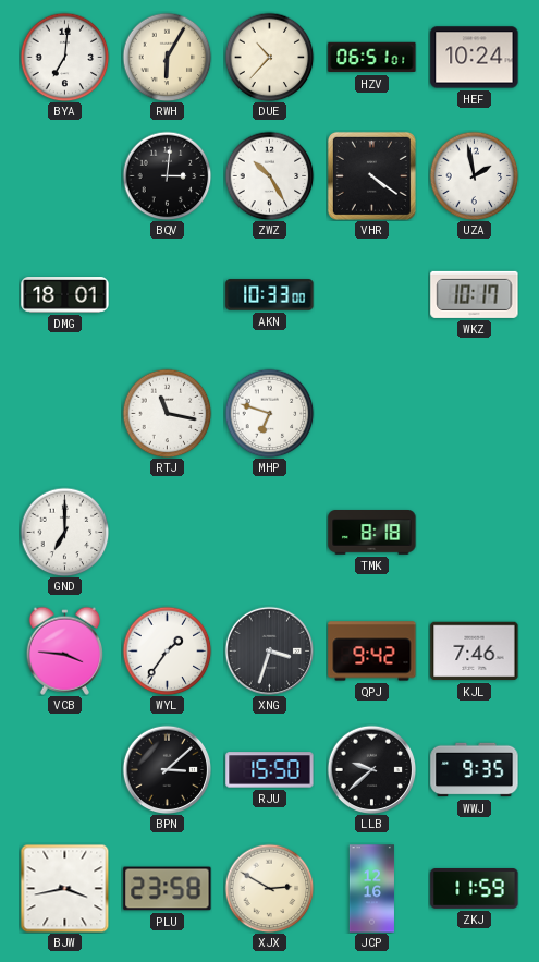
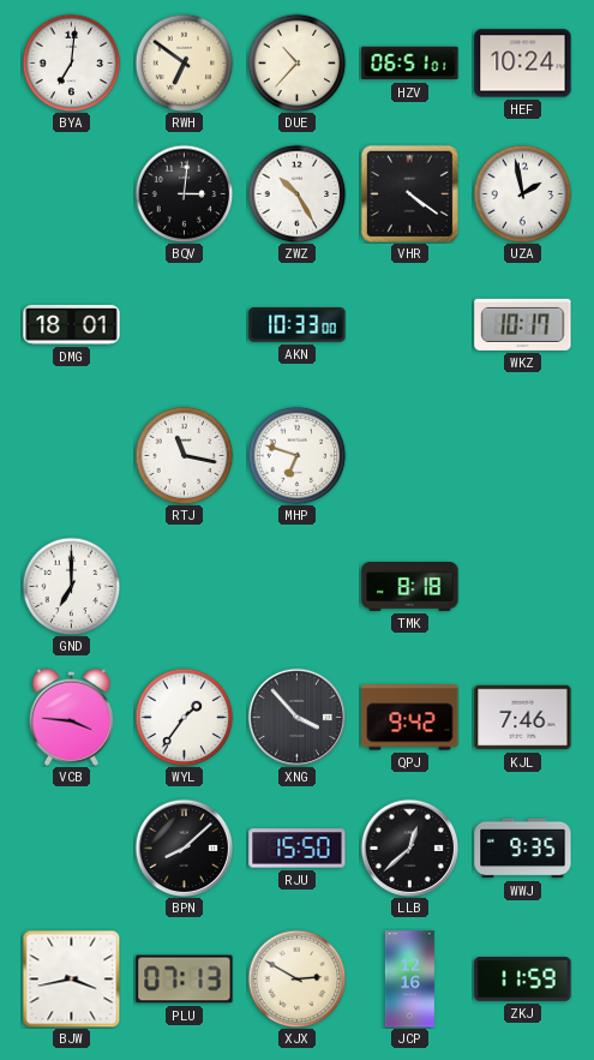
RWH: 6:05 -> 6:51
XNG: 3:33 -> 3:53
BPN: 3:08 -> 8:08
LLB: 9:38 -> 12:38
PLU: 23:58 -> 07:13
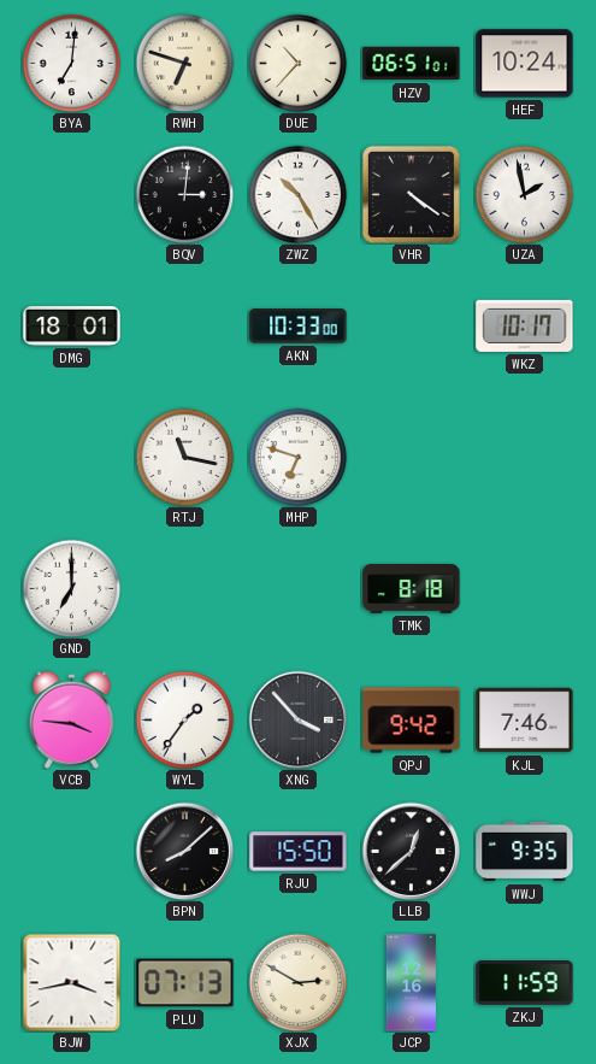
RWH: 6:51 -> 6:48
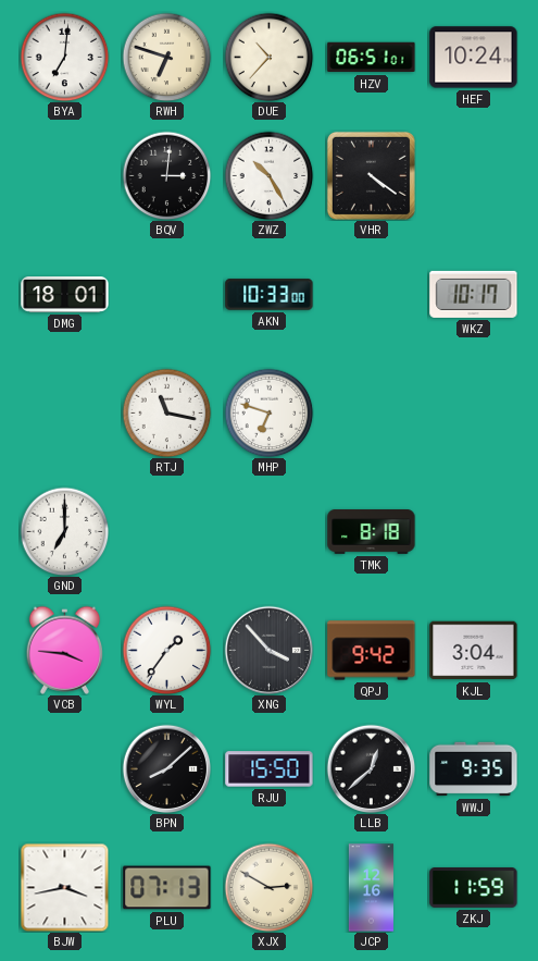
UZA: 1:58 -> none
KJL: 7:46 -> 3:04
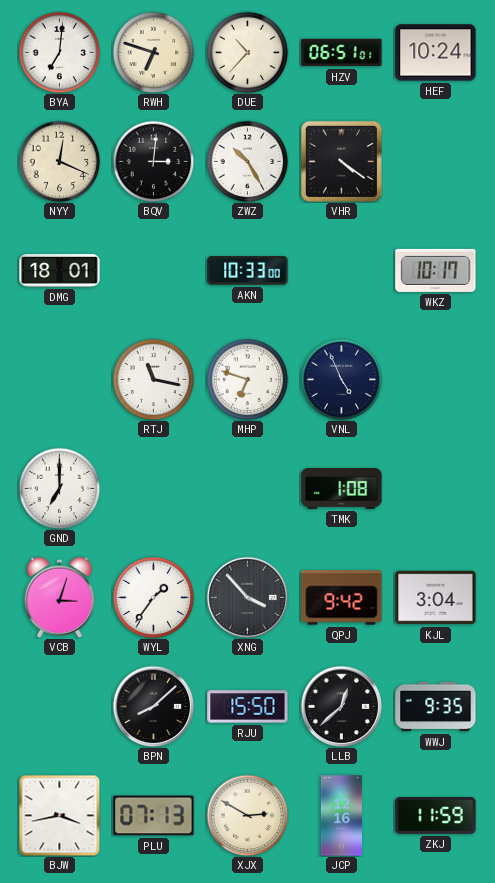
NYY: none -> 12:19
VNL: none -> 4:56
TMK: 8:18 -> 1:08
VCB: 3:46 -> 3:03
